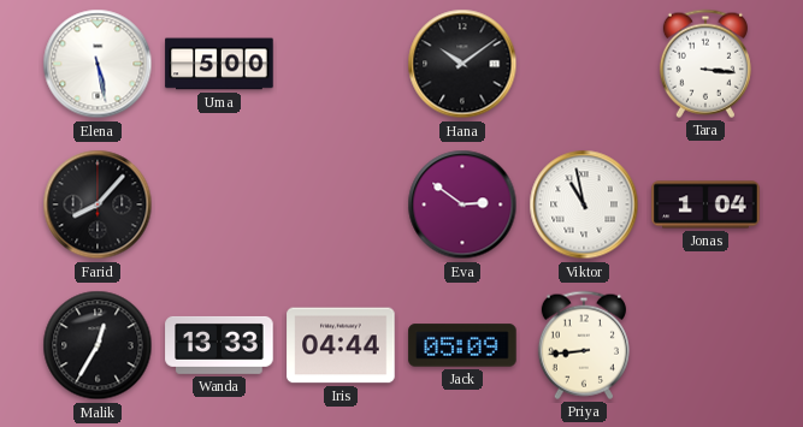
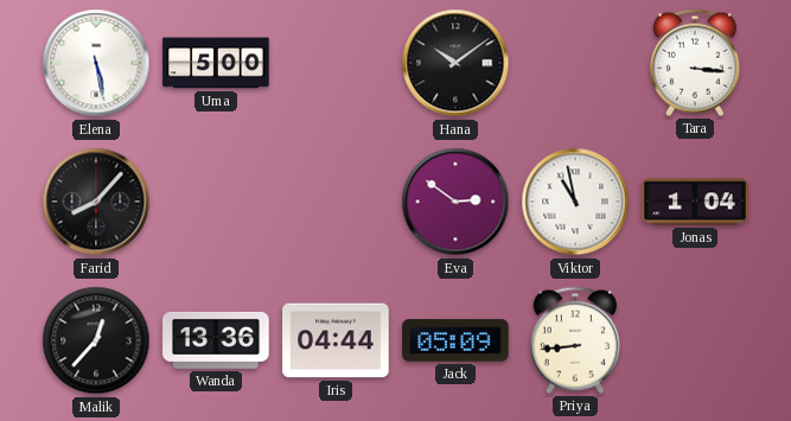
Malik: 12:35 -> 12:37
Wanda: 13:33 -> 13:36
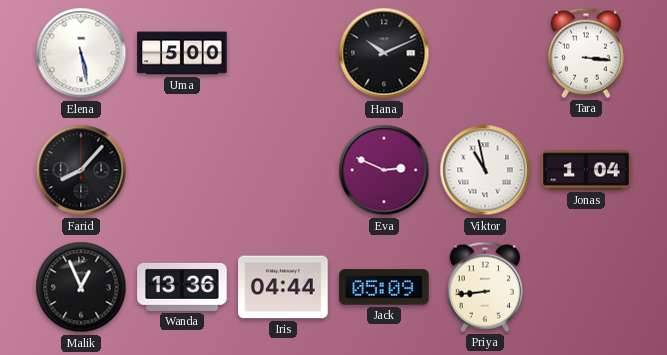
Hana: 10:09 -> 10:11
Eva: 2:51 -> 2:49
Malik: 12:37 -> 12:56
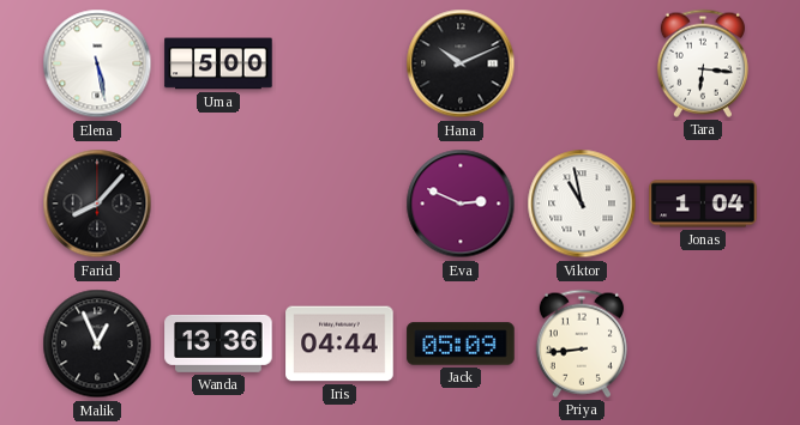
Tara: 3:16 -> 6:16
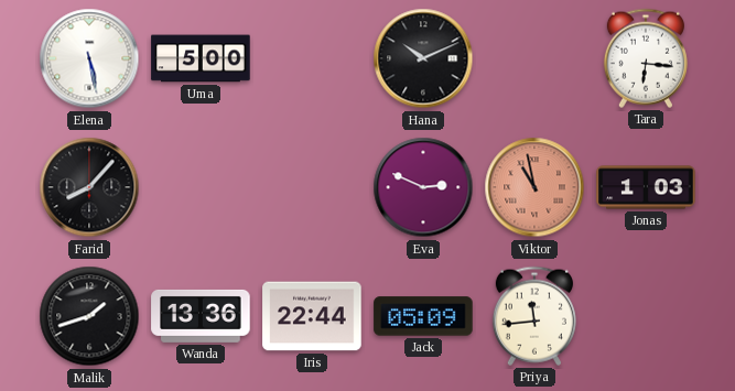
Viktor dial: white -> salmon
Jonas: 1:04 -> 1:03
Malik: 12:56 -> 1:42
Iris: 04:44 -> 22:44
Priya: 8:44 -> 11:44
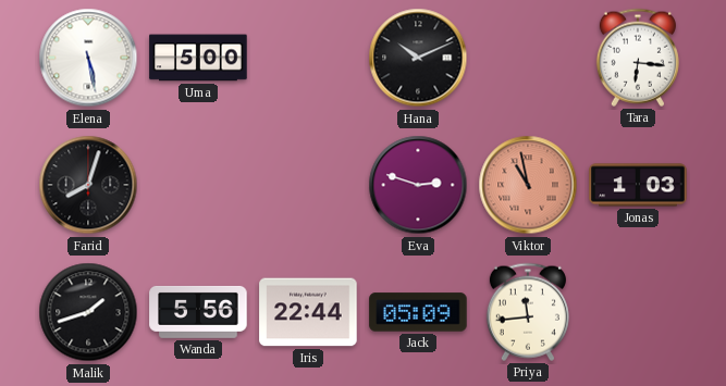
Farid: 8:07 -> 8:03
Eva: 2:49 -> 2:48
Wanda: 13:36 -> 5:56
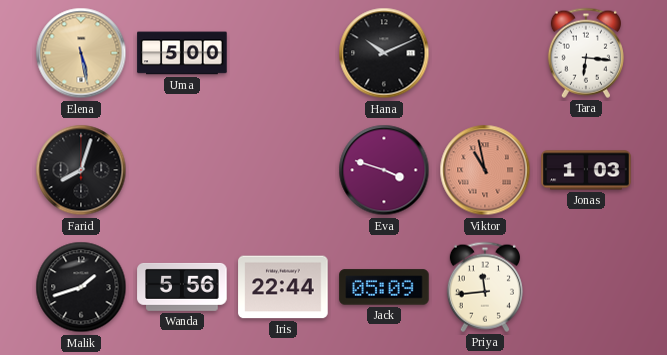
Elena dial: white -> champagne
Eva: 2:48 -> 3:48
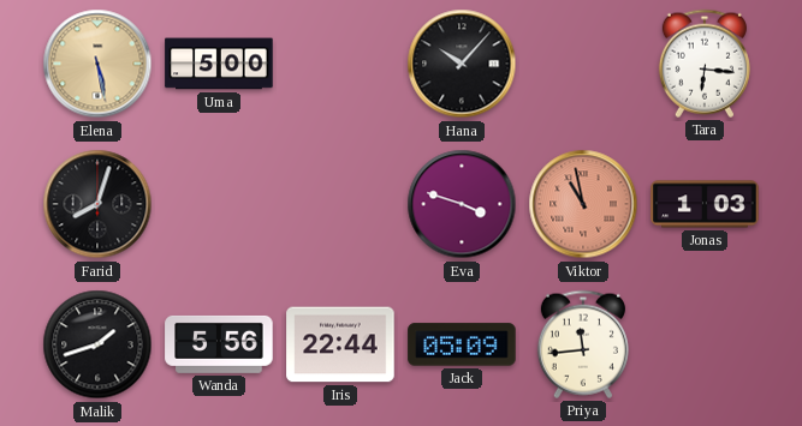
Hana: 10:11 -> 10:07
